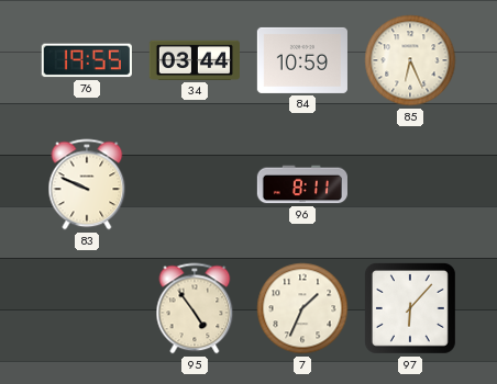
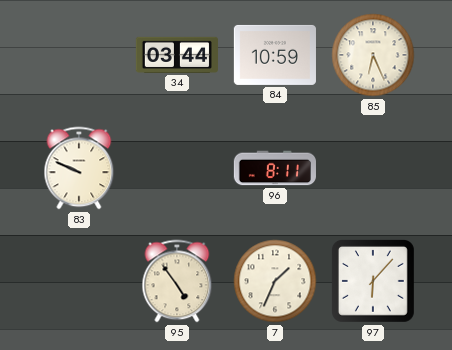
76: 19:55 -> none
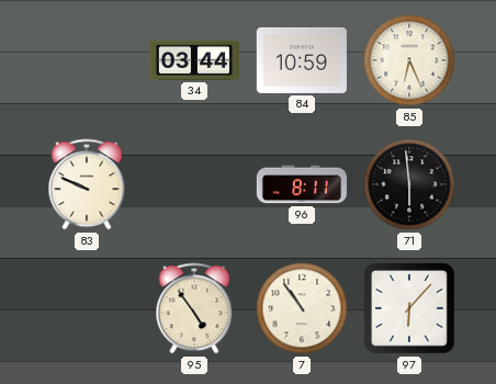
71: none -> 5:59
7: 1:34 -> 10:54
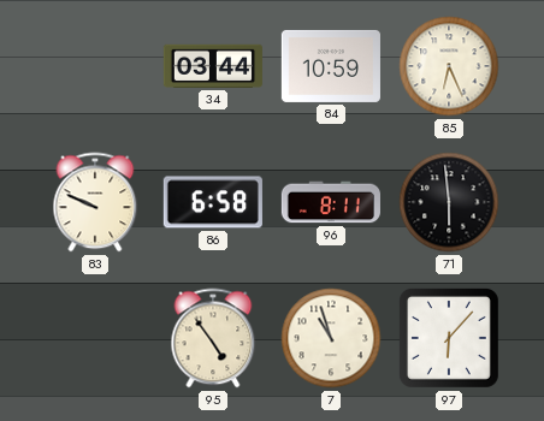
86: none -> 6:58
7: 10:54 -> 10:57
